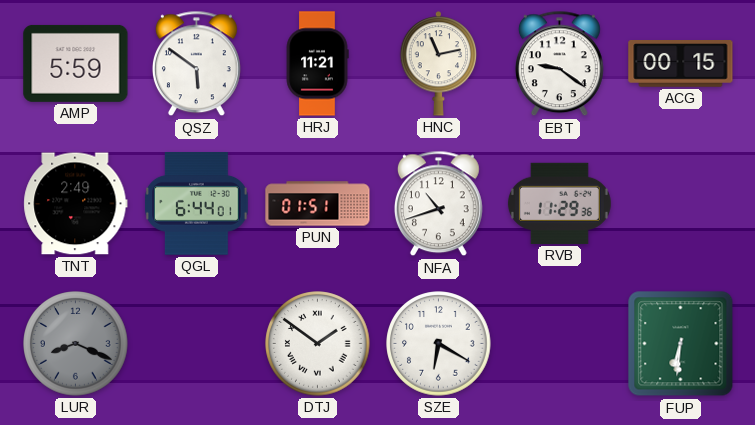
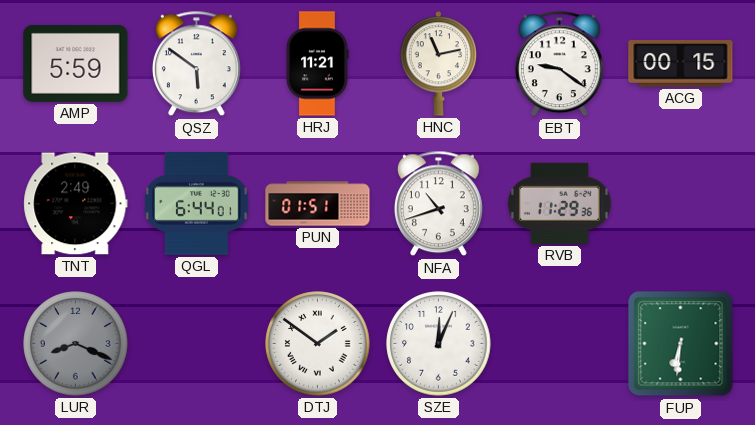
SZE: 6:20 -> 12:04
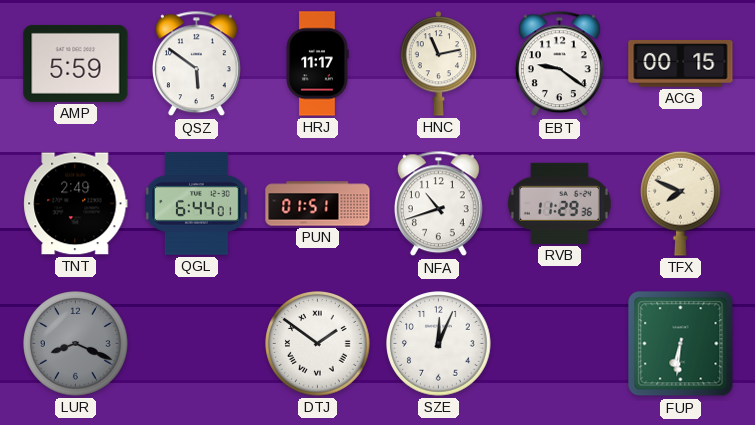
HRJ: 11:21 -> 11:17
TFX: none -> 7:49
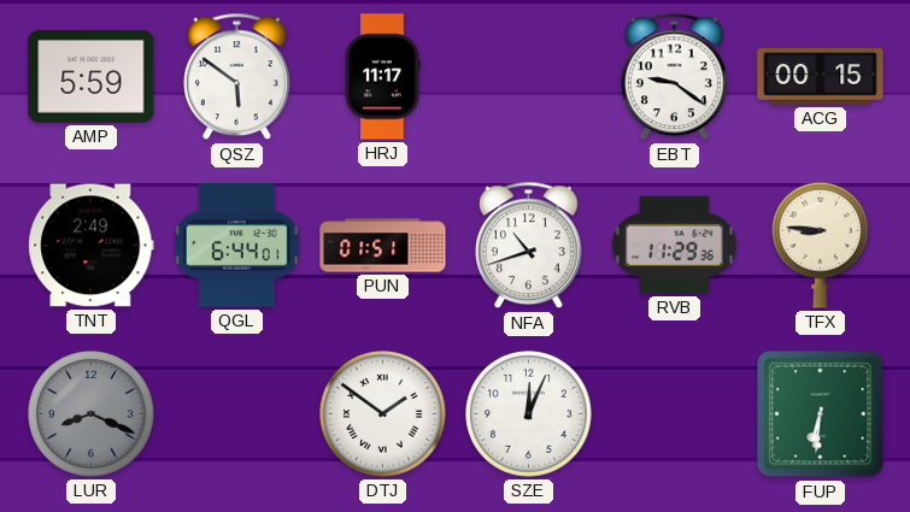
HNC: 11:13 -> none
TFX: 7:49 -> 8:46
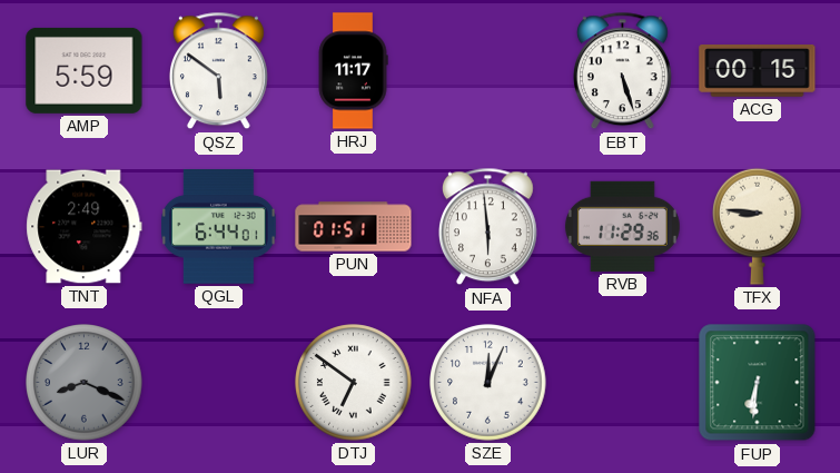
EBT: 9:21 -> 5:27
NFA: 10:42 -> 5:59
DTJ: 1:51 -> 6:51
